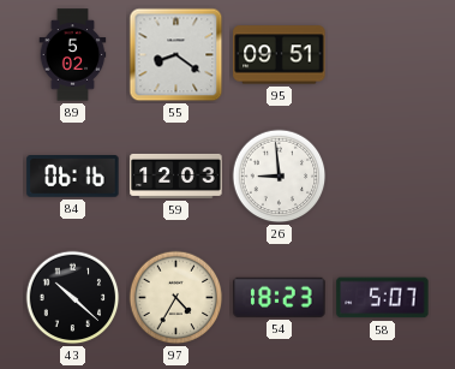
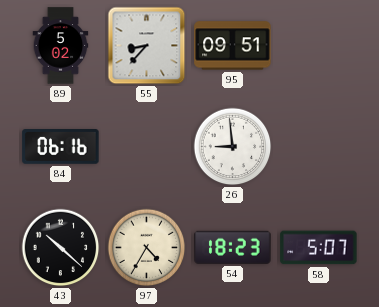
55: 8:21 -> 8:37
59: 12:03 -> none
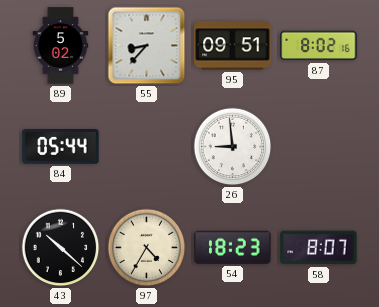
87: none -> 8:02
84: 06:16 -> 05:44
58: 5:07 -> 8:07
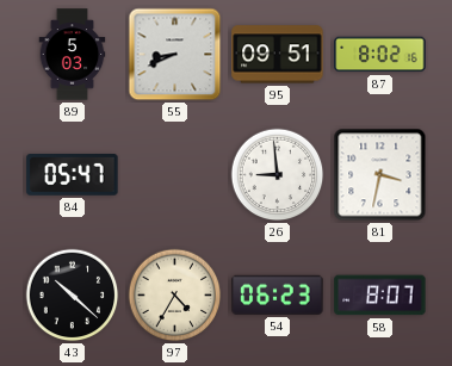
89: 5:02 -> 5:03
55: 8:37 -> 8:41
84: 05:44 -> 05:47
81: none -> 3:32
54: 18:23 -> 06:23
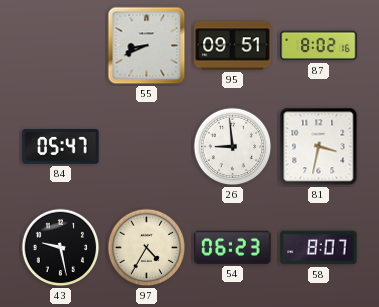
89: 5:03 -> none
43: 10:22 -> 9:28
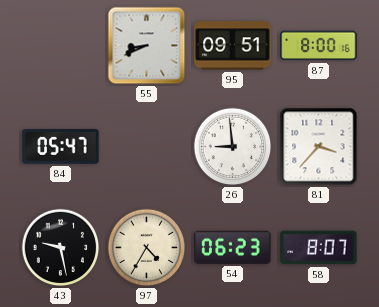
87: 8:02 -> 8:00
81: 3:32 -> 3:37
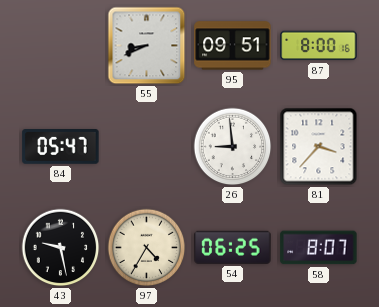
54: 06:23 -> 06:25
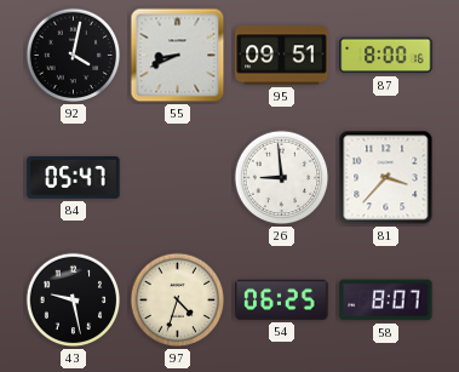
92: none -> 4:02
97: 4:35 -> 4:33
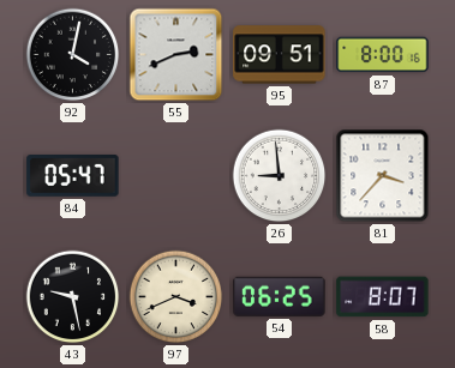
55: 8:41 -> 2:41
97: 4:33 -> 3:41
